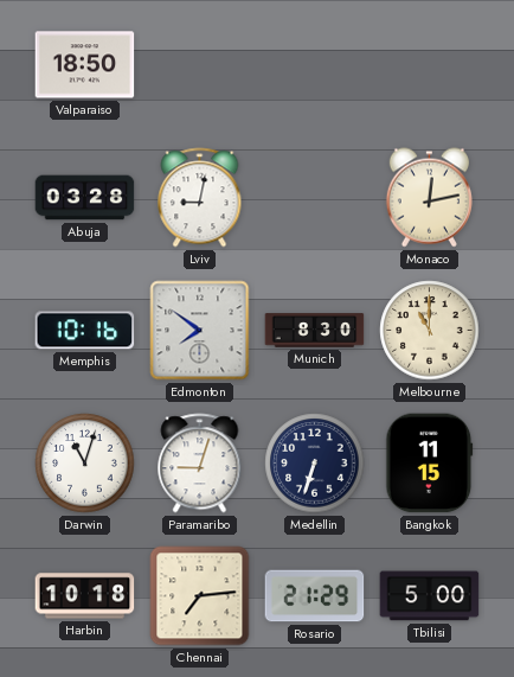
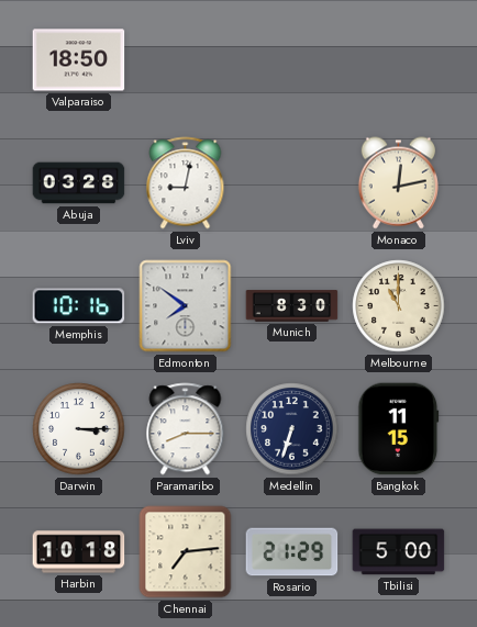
Darwin: 11:03 -> 3:15
Paramaribo: 9:03 -> 8:15
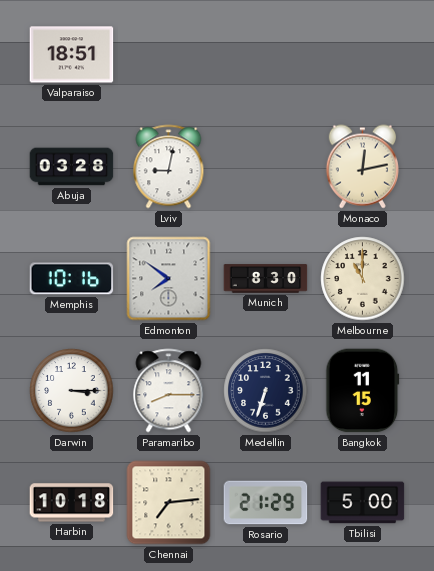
Valparaiso: 18:50 -> 18:51
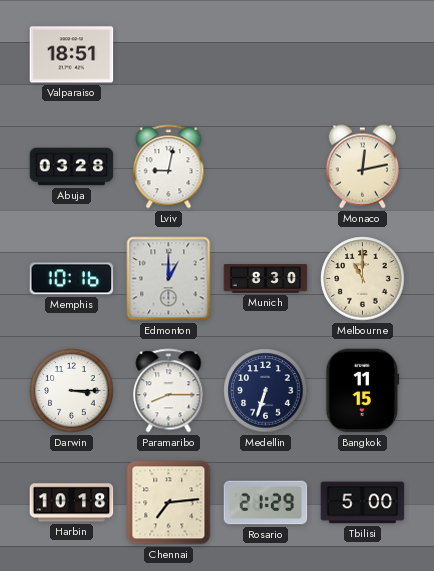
Edmonton: 7:51 -> 1:00
